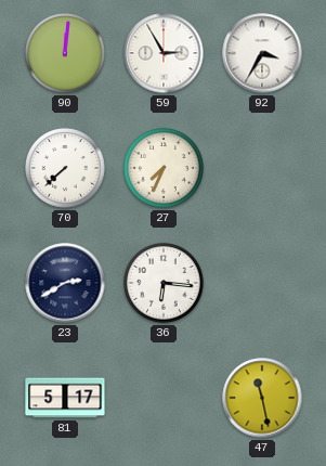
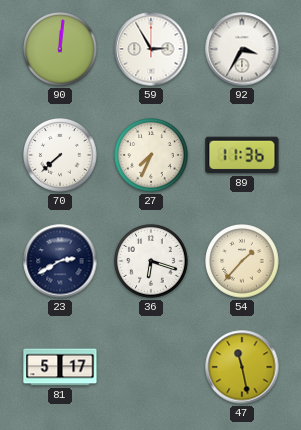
89: none -> 11:36
36: 6:16 -> 6:18
54: none -> 1:37
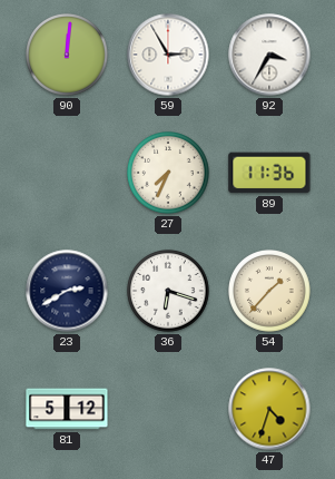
70: 7:38 -> none
81: 5:17 -> 5:12
47: 11:28 -> 4:33
